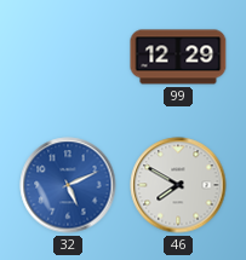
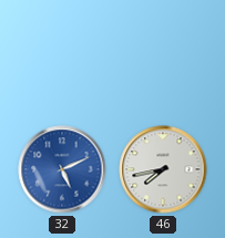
99: 12:29 -> none
46: 7:50 -> 7:43
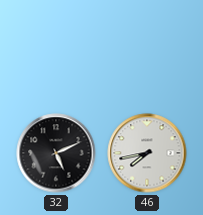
32 dial: blue -> black
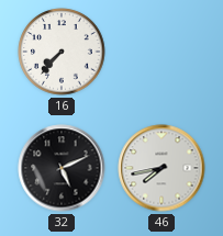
16: none -> 7:37
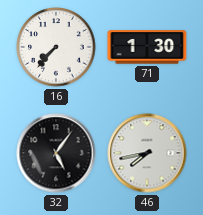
71: none -> 1:30
32: 5:11 -> 5:06
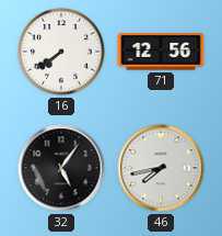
16: 7:37 -> 7:39
71: 1:30 -> 12:56
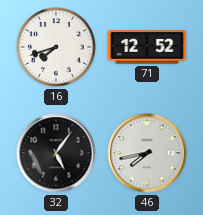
16: 7:39 -> 7:42
71: 12:56 -> 12:52
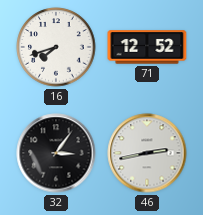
32: 5:06 -> 3:06
46: 7:43 -> 2:43
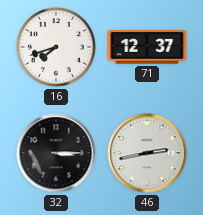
71: 12:52 -> 12:37
32: 3:06 -> 3:15
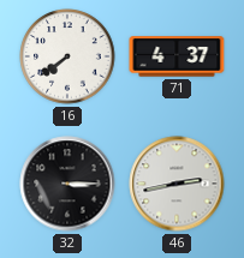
16: 7:42 -> 7:39
71: 12:37 -> 4:37
